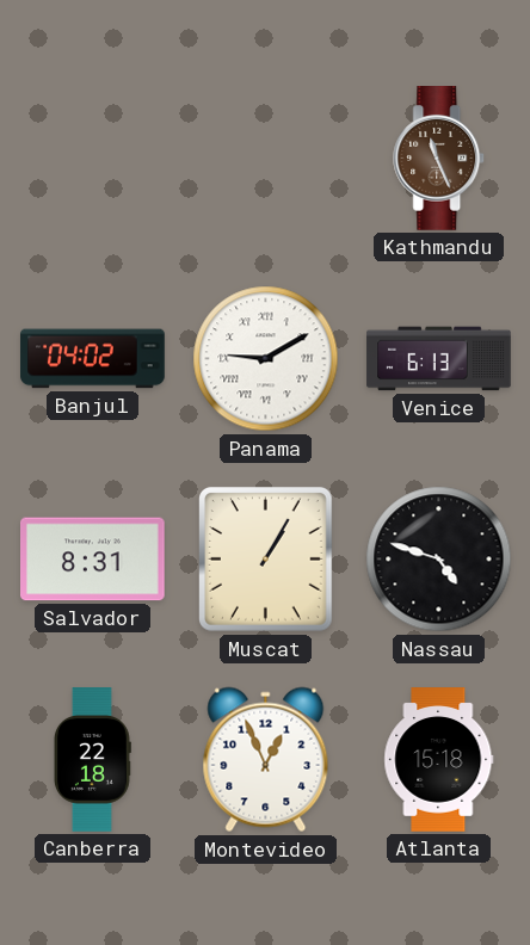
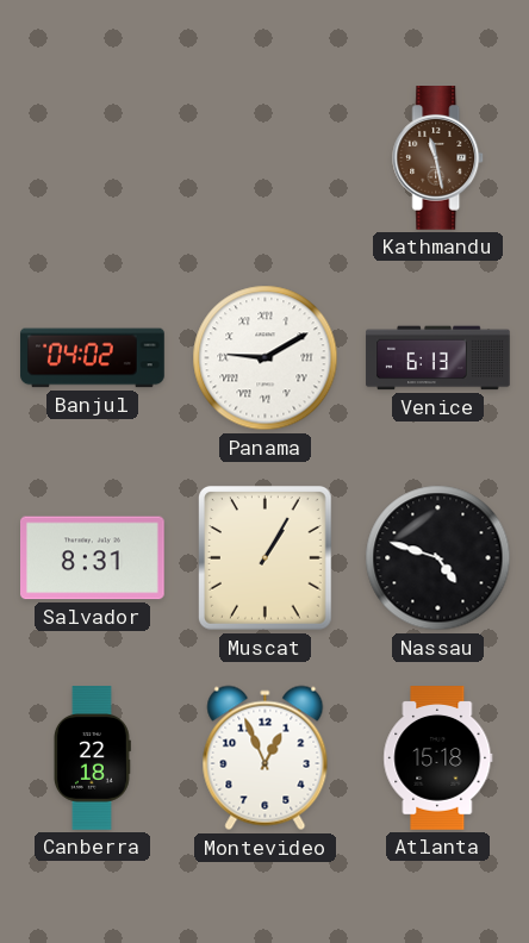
Kathmandu: 11:26 -> 11:28
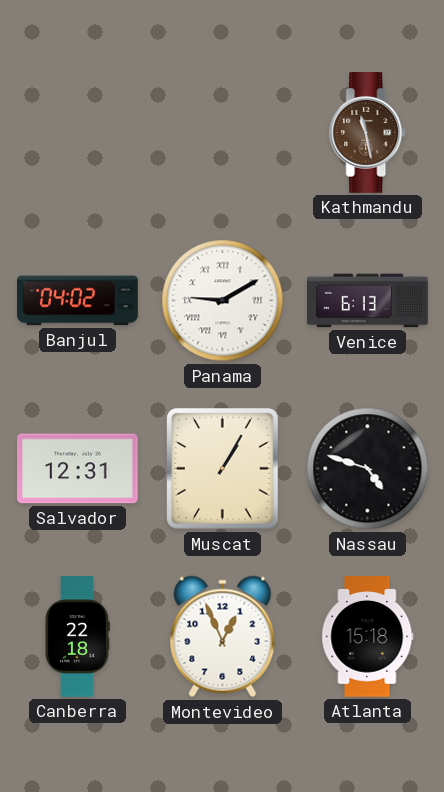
Salvador: 8:31 -> 12:31
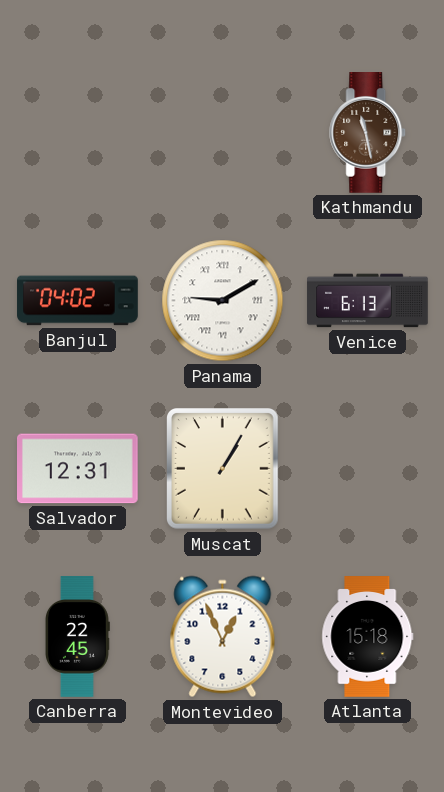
Nassau: 4:48 -> none
Canberra: 22:18 -> 22:45
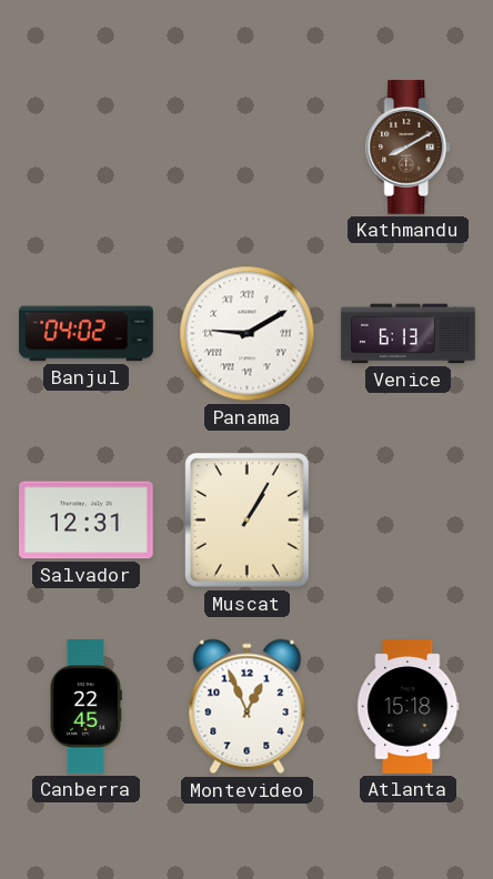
Kathmandu: 11:28 -> 8:10
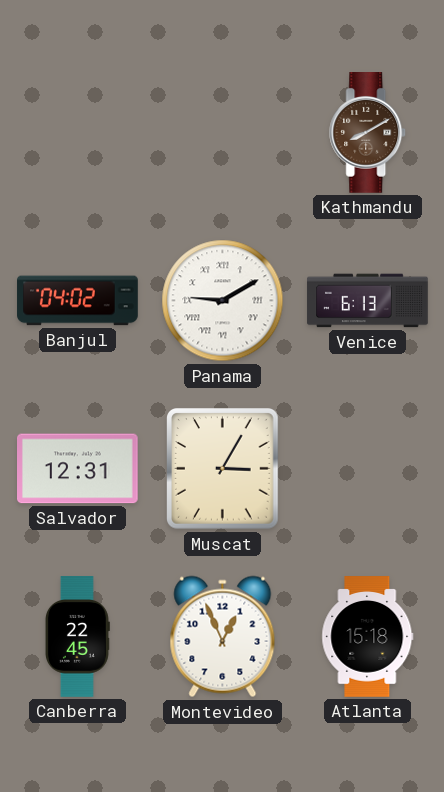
Muscat: 1:05 -> 3:05
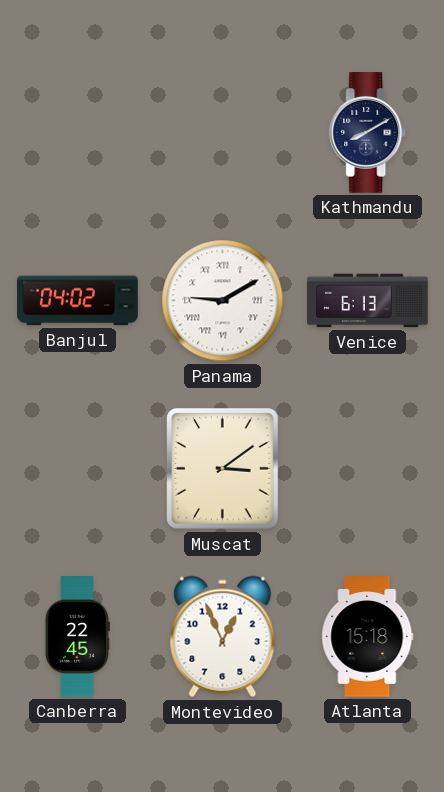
Kathmandu dial: brown -> navy
Salvador: 12:31 -> none
Muscat: 3:05 -> 3:09
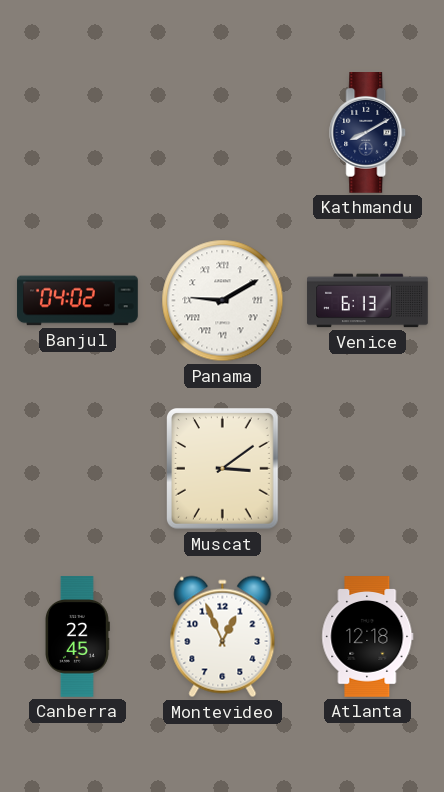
Atlanta: 15:18 -> 12:18
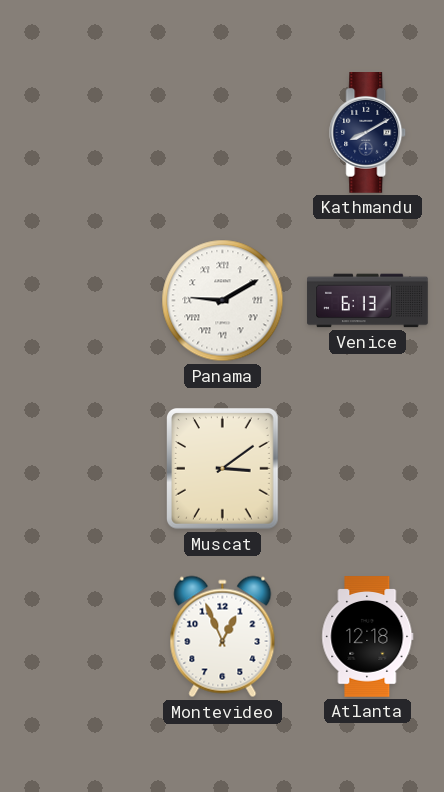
Banjul: 04:02 -> none
Canberra: 22:45 -> none
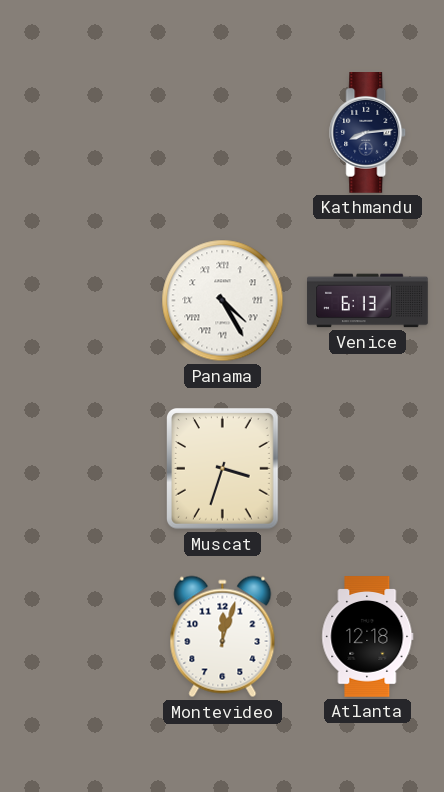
Kathmandu: 8:10 -> 8:14
Panama: 9:10 -> 4:25
Muscat: 3:09 -> 3:33
Montevideo: 12:56 -> 12:03
